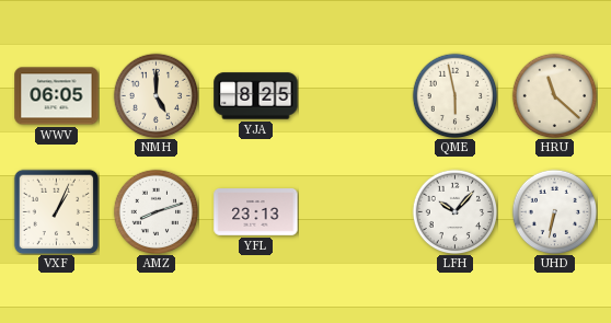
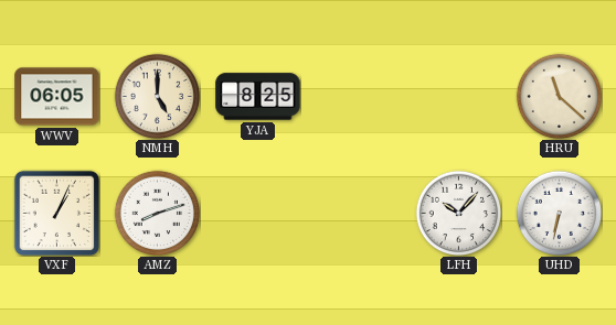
QME: 5:58 -> none
YFL: 23:13 -> none
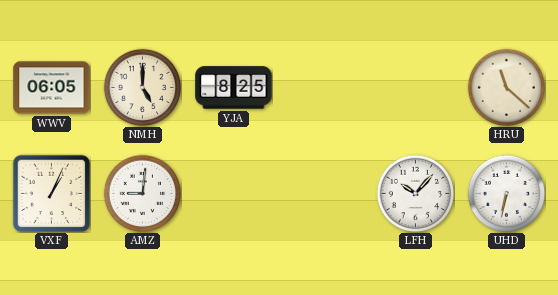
AMZ: 8:12 -> 9:01
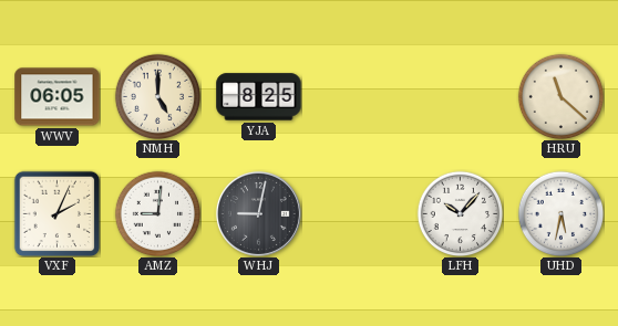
VXF: 1:04 -> 2:04
WHJ: none -> 9:02
UHD: 6:32 -> 5:32
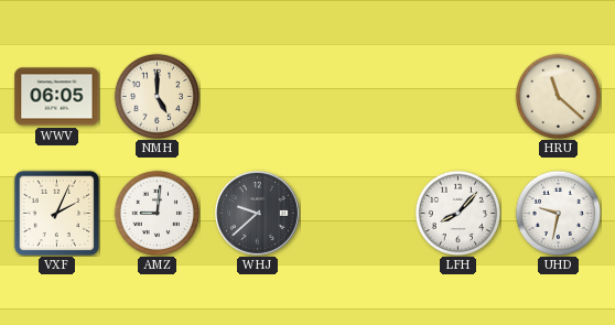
YJA: 8:25 -> none
WHJ: 9:02 -> 9:38
LFH: 10:07 -> 8:07
UHD: 5:32 -> 9:32
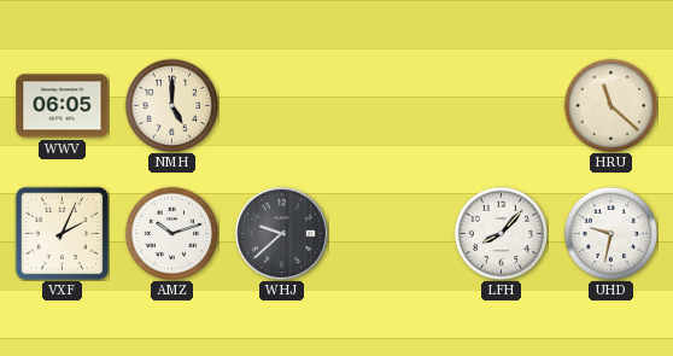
AMZ: 9:01 -> 10:12
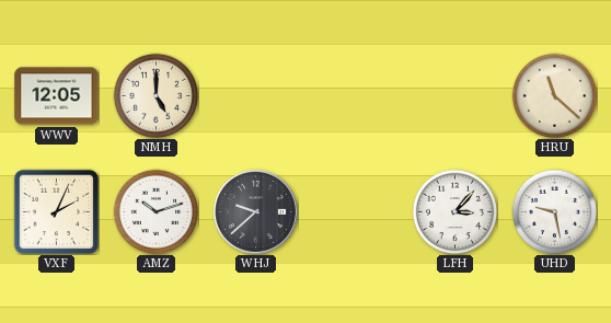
WWV: 06:05 -> 12:05
LFH: 8:07 -> 3:07
UHD: 9:32 -> 9:28
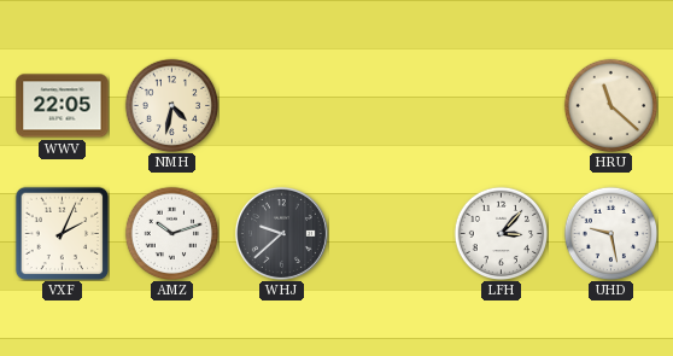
WWV: 12:05 -> 22:05
NMH: 5:00 -> 4:32
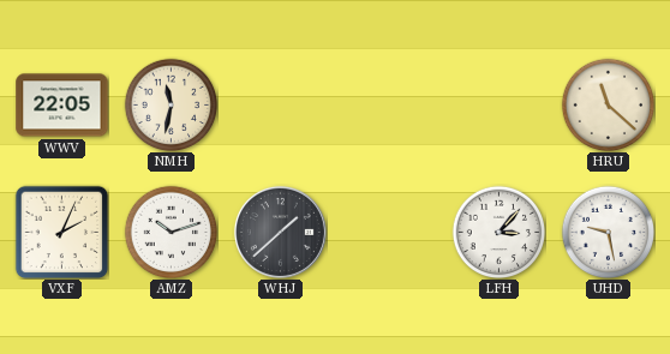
NMH: 4:32 -> 11:32
WHJ: 9:38 -> 1:38
